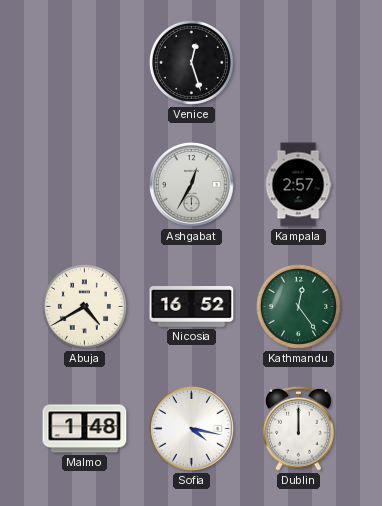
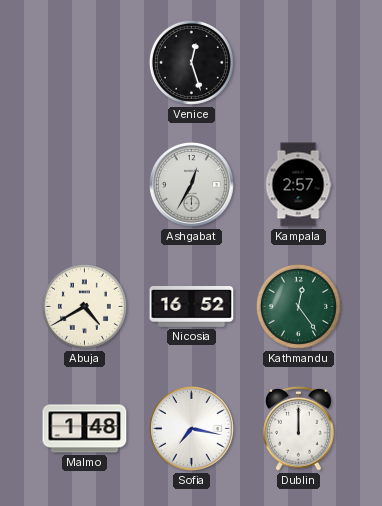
Sofia: 4:17 -> 7:17
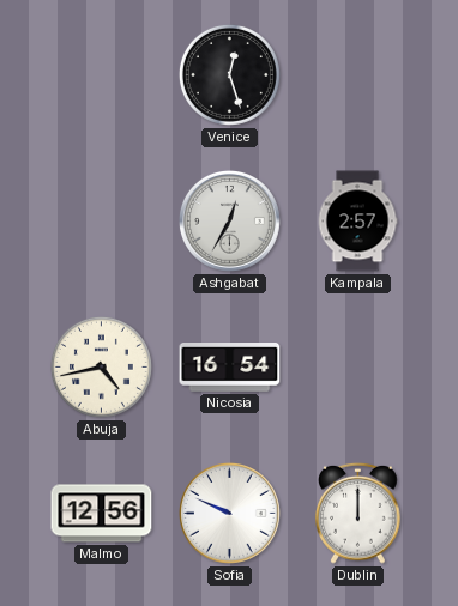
Abuja: 4:40 -> 4:43
Nicosia: 16:52 -> 16:54
Kathmandu: 12:24 -> none
Malmo: 1:48 -> 12:56
Sofia: 7:17 -> 9:49
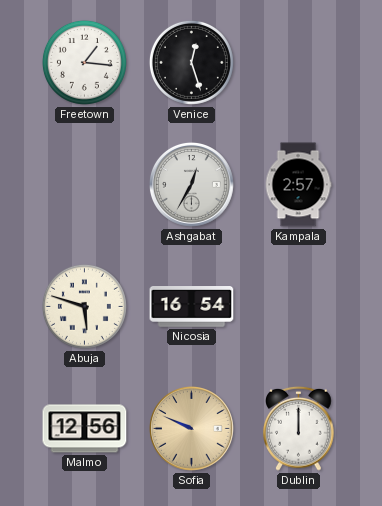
Freetown: none -> 1:16
Abuja: 4:43 -> 5:48
Sofia dial: white -> champagne
